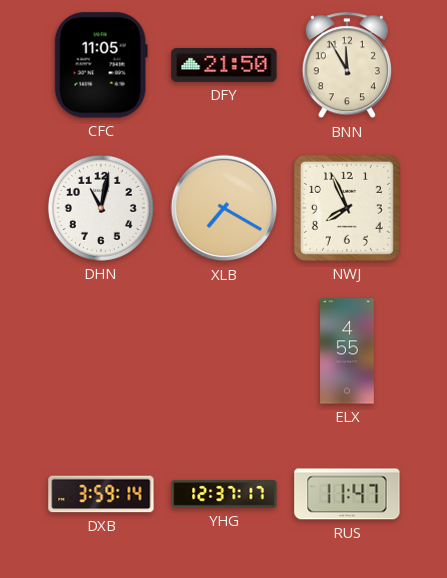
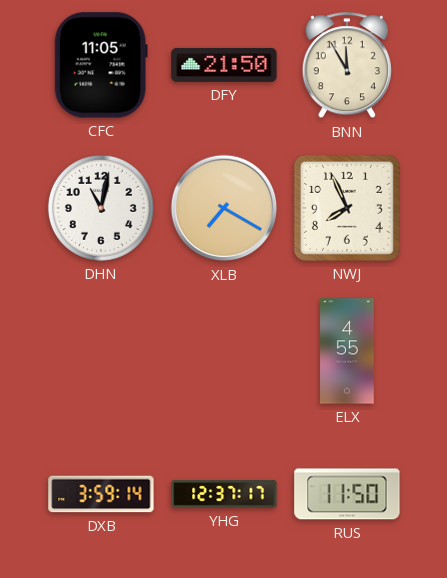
RUS: 11:47 -> 11:50
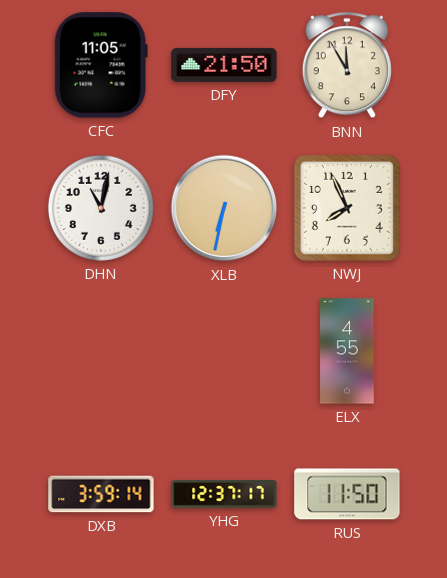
XLB: 7:20 -> 6:32
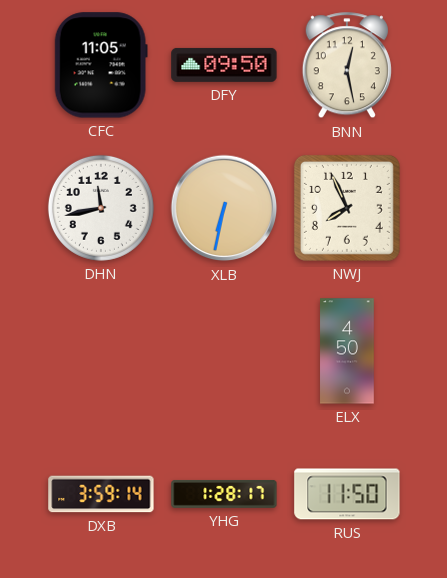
DFY: 21:50 -> 09:50
BNN: 11:55 -> 12:28
DHN: 11:02 -> 11:43
ELX: 4:55 -> 4:50
YHG: 12:37 -> 1:28
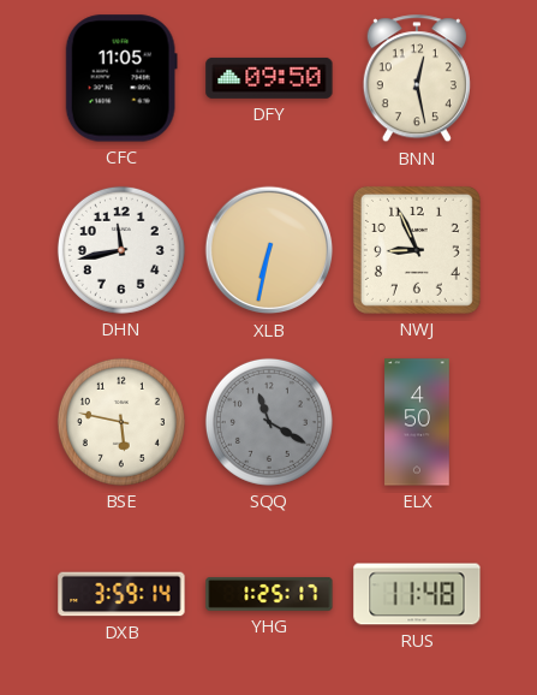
NWJ: 7:56 -> 8:56
BSE: none -> 5:47
SQQ: none -> 11:20
YHG: 1:28 -> 1:25
RUS: 11:50 -> 11:48
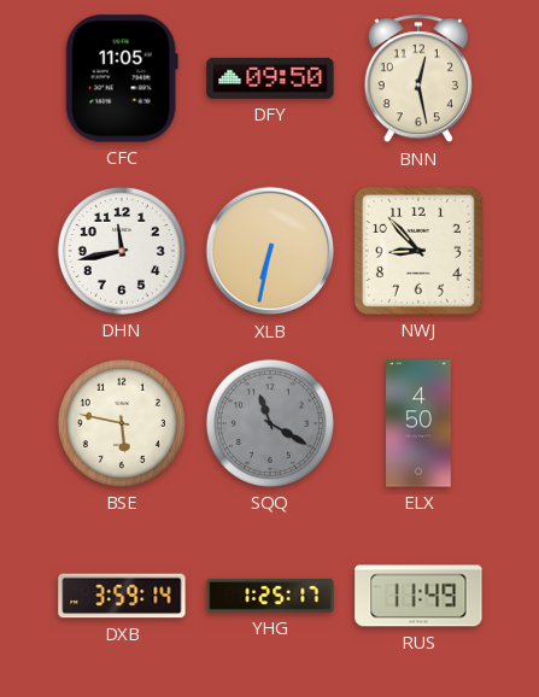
NWJ: 8:56 -> 8:53
RUS: 11:48 -> 11:49
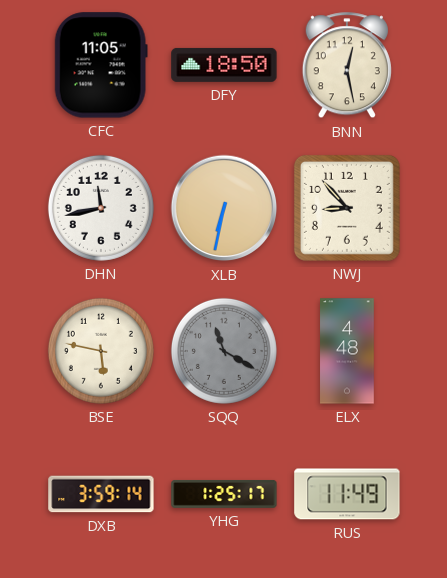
DFY: 09:50 -> 18:50
ELX: 4:50 -> 4:48
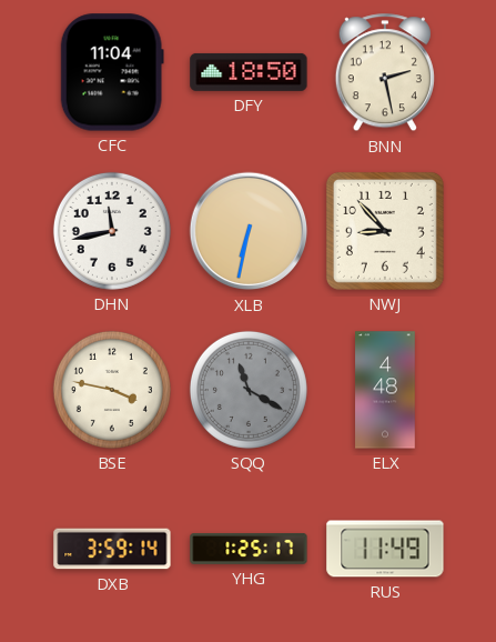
CFC: 11:05 -> 11:04
BNN: 12:28 -> 2:28
BSE: 5:47 -> 3:47
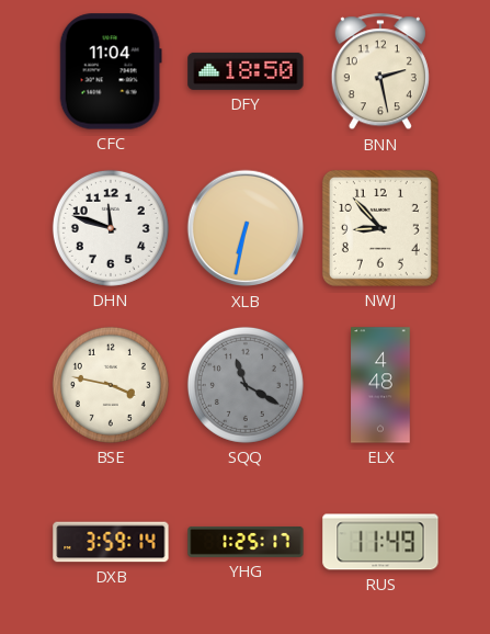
DHN: 11:43 -> 11:48
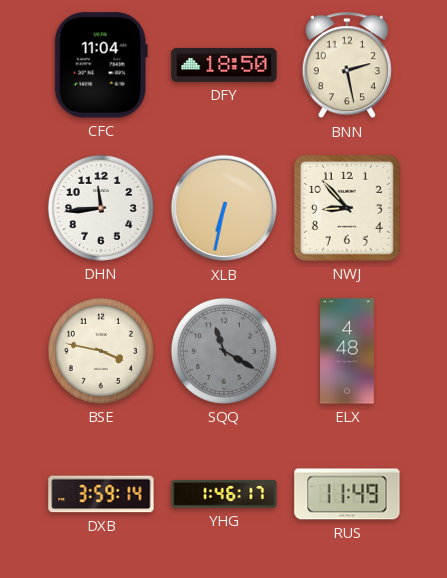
DHN: 11:48 -> 11:44
YHG: 1:25 -> 1:46
